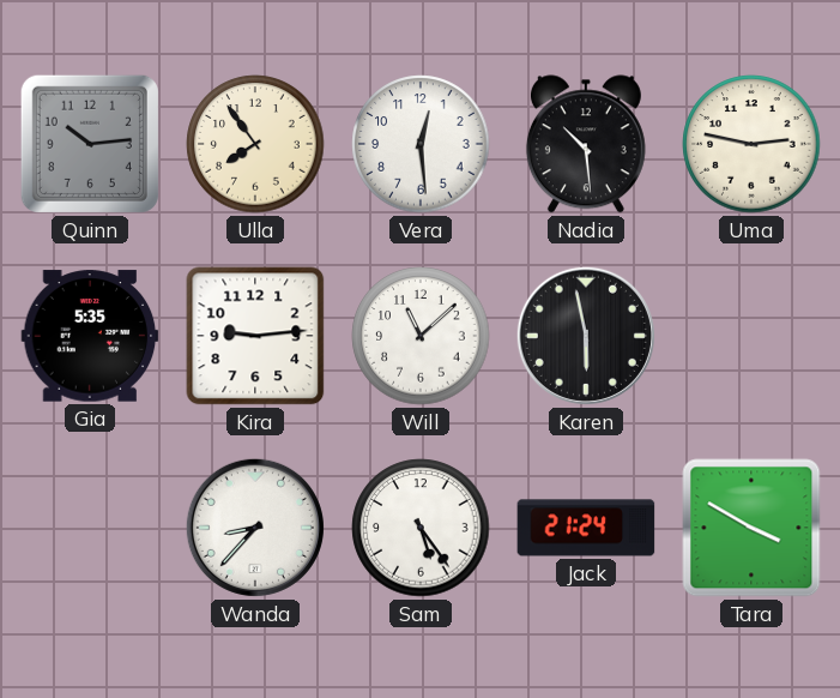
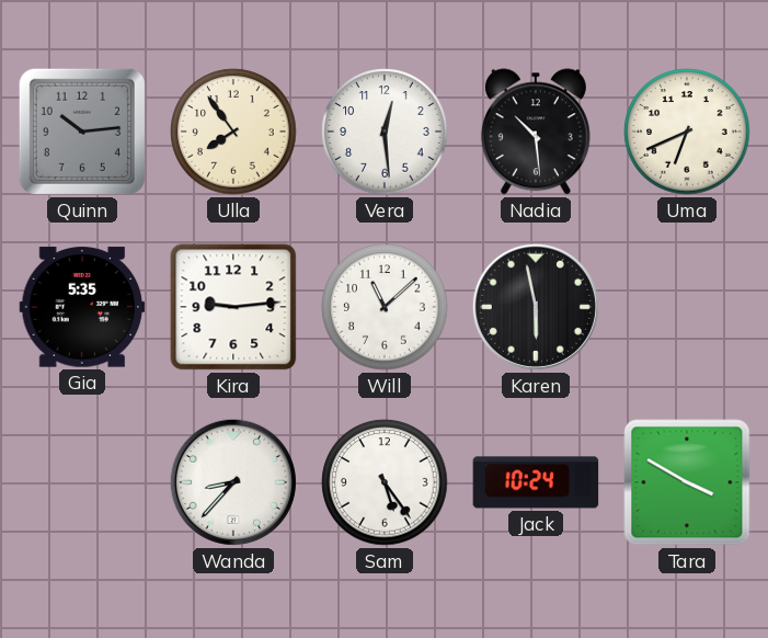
Uma: 2:47 -> 6:41
Jack: 21:24 -> 10:24
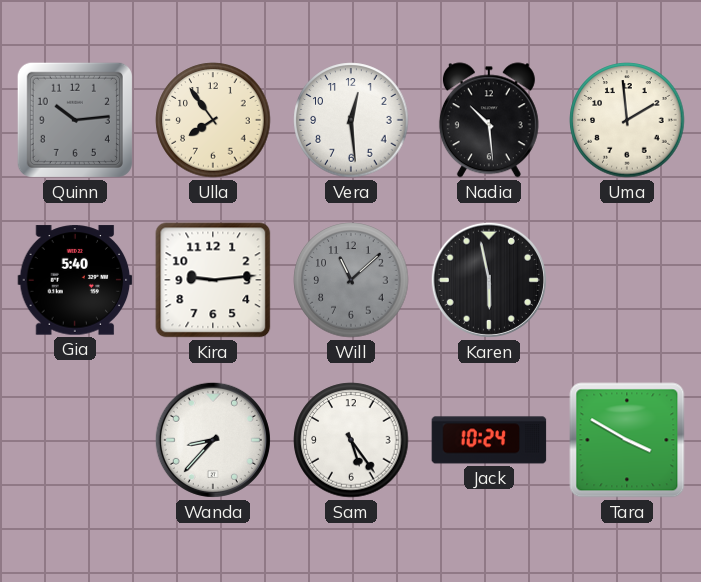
Uma: 6:41 -> 1:59
Gia: 5:35 -> 5:40
Will dial: white -> grey
